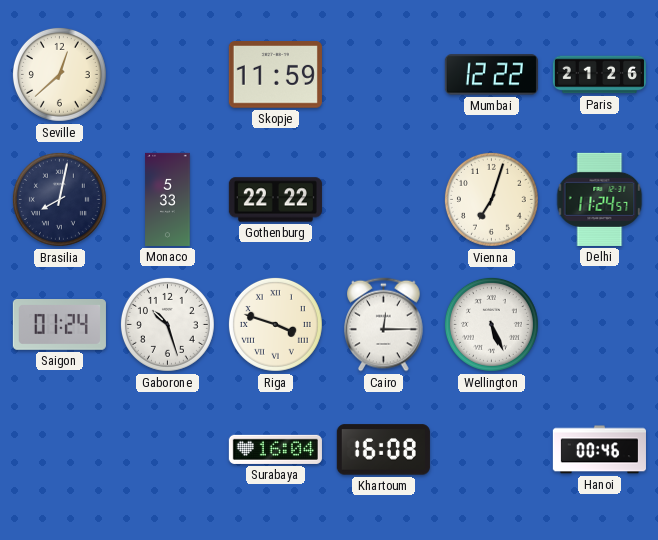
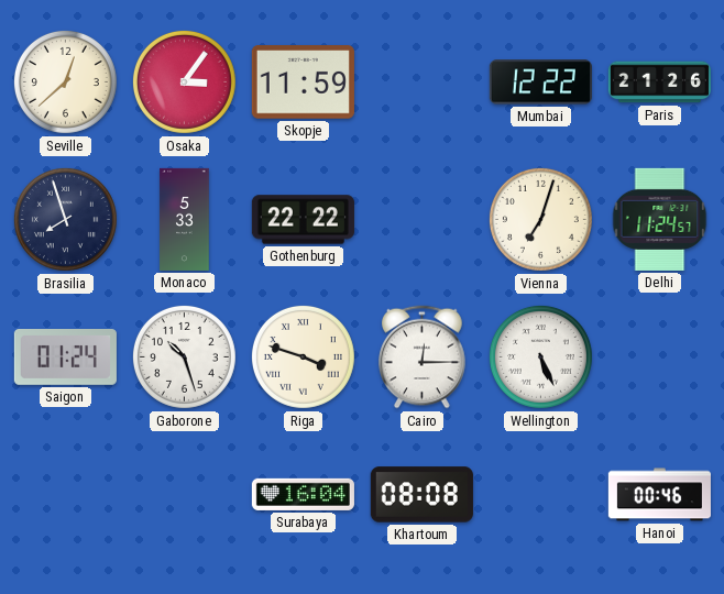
Osaka: none -> 3:06
Brasilia: 8:02 -> 7:57
Khartoum: 16:08 -> 08:08
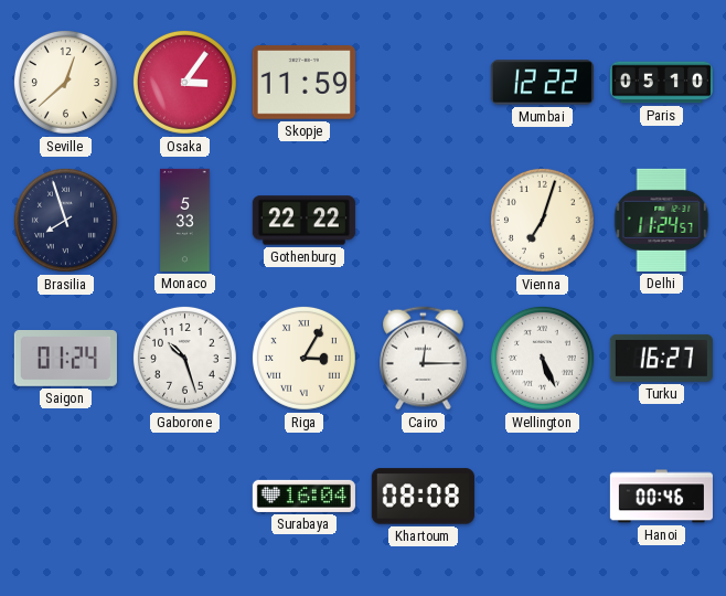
Paris: 21:26 -> 05:10
Riga: 3:48 -> 3:05
Turku: none -> 16:27
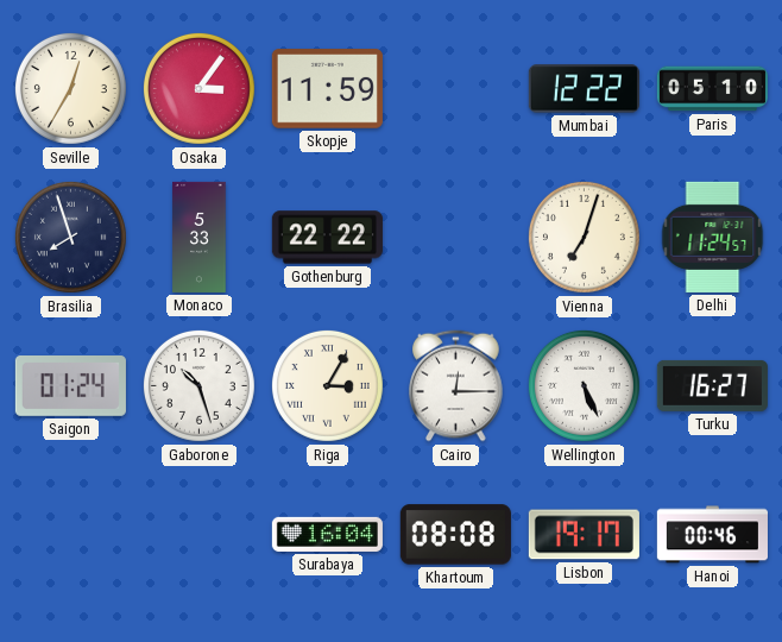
Seville: 12:38 -> 12:35
Lisbon: none -> 19:17
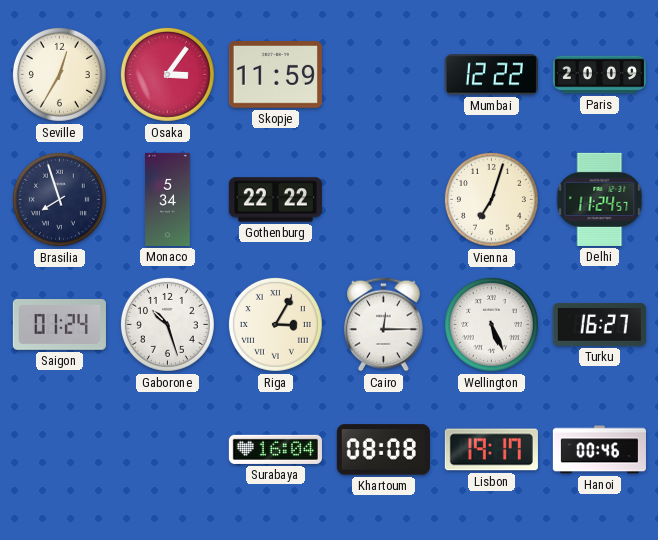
Paris: 05:10 -> 20:09
Monaco: 5:33 -> 5:34
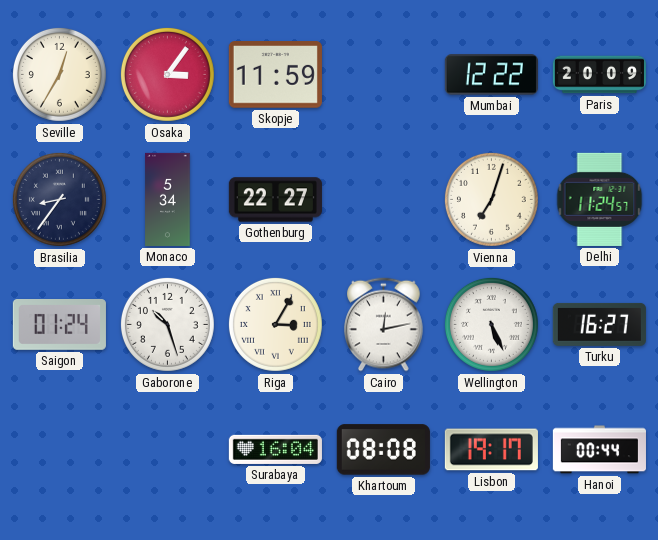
Brasilia: 7:57 -> 8:36
Gothenburg: 22:22 -> 22:27
Cairo: 12:15 -> 12:13
Hanoi: 00:46 -> 00:44
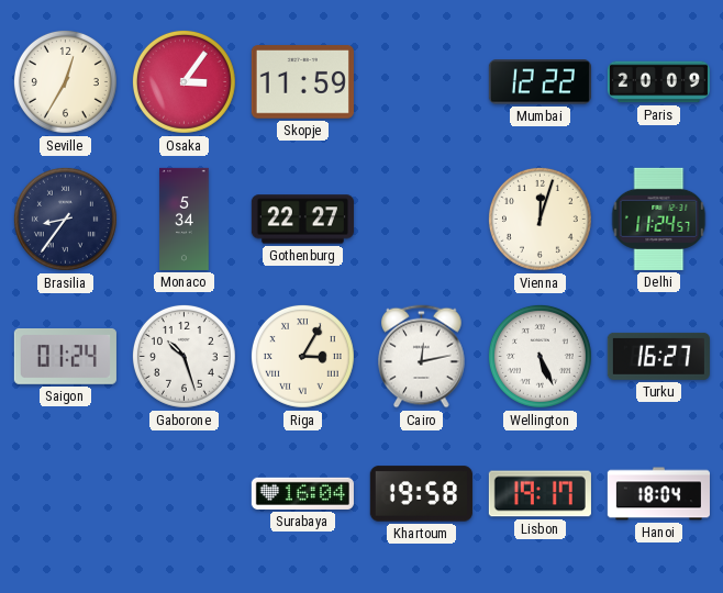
Vienna: 7:03 -> 12:03
Khartoum: 08:08 -> 19:58
Hanoi: 00:44 -> 18:04
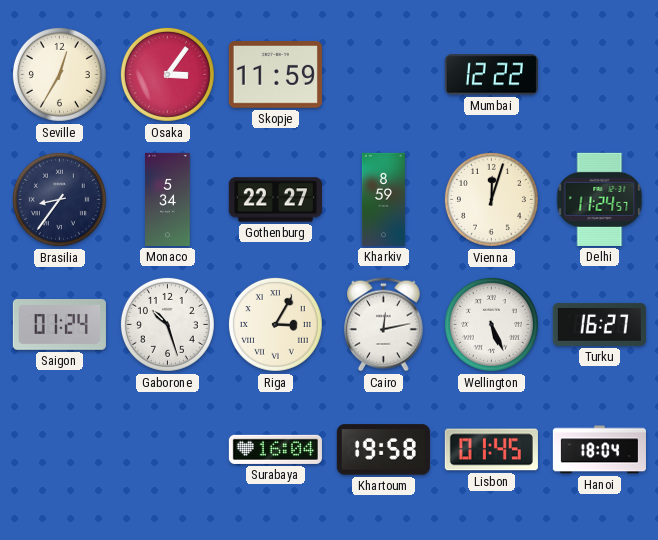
Paris: 20:09 -> none
Kharkiv: none -> 8:59
Lisbon: 19:17 -> 01:45
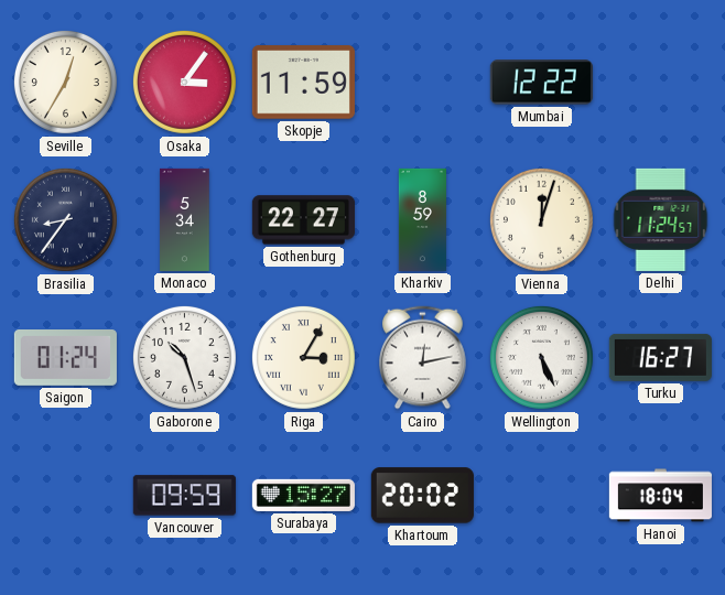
Vancouver: none -> 09:59
Surabaya: 16:04 -> 15:27
Khartoum: 19:58 -> 20:02
Lisbon: 01:45 -> none
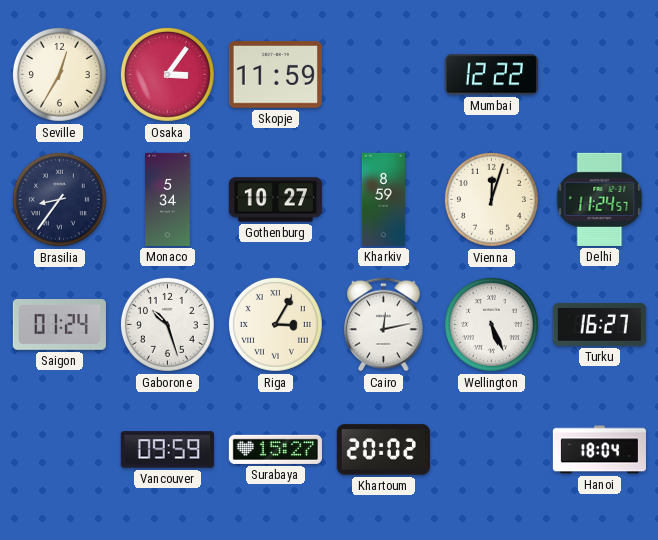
Gothenburg: 22:27 -> 10:27
